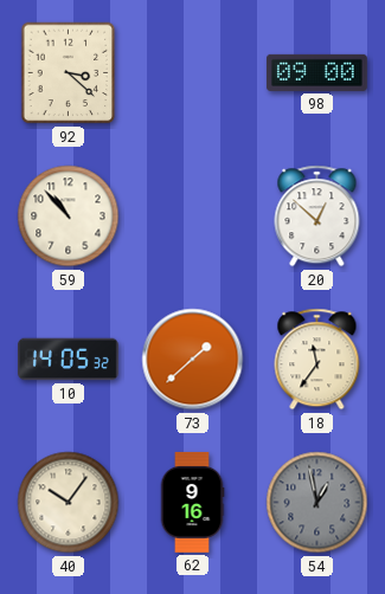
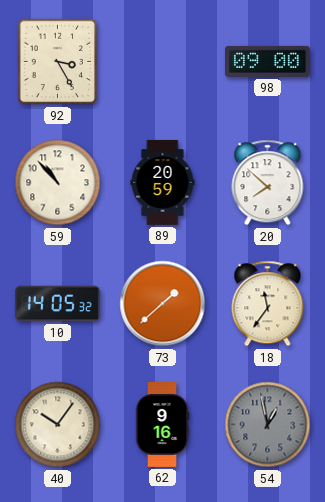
92: 3:22 -> 3:25
89: none -> 20:59
20: 12:52 -> 7:52
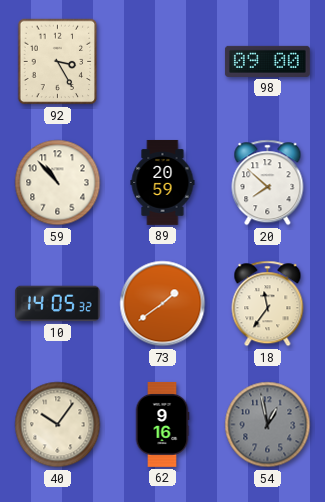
73: 1:38 -> 1:39
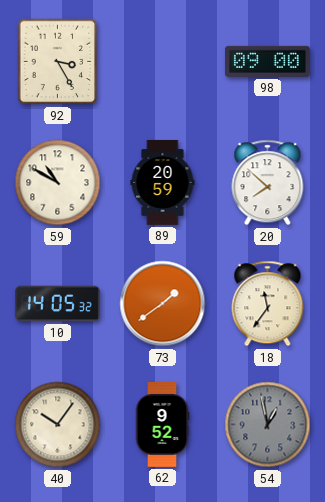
59: 10:53 -> 10:50
62: 9:16 -> 9:52
